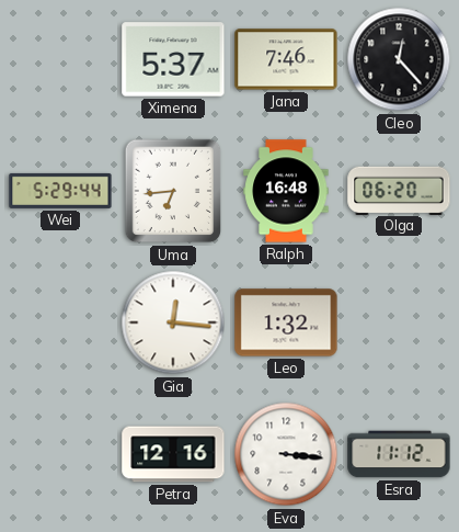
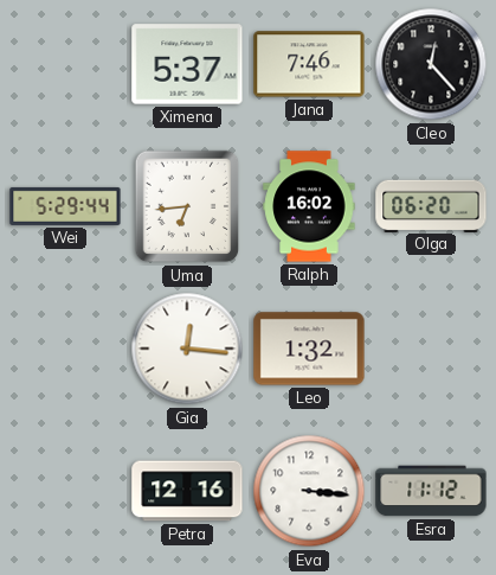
Ralph: 16:48 -> 16:02
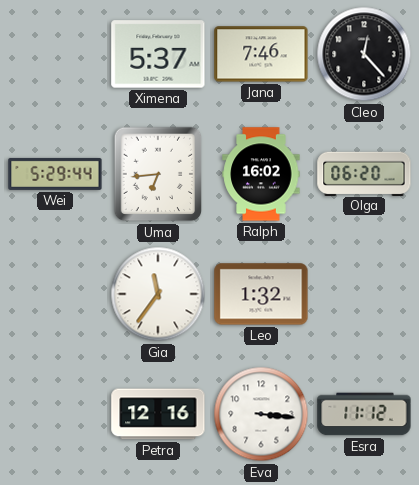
Gia: 12:16 -> 11:36
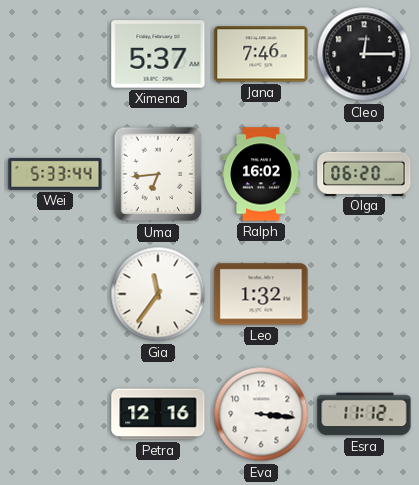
Cleo: 12:23 -> 12:15
Wei: 5:29 -> 5:33
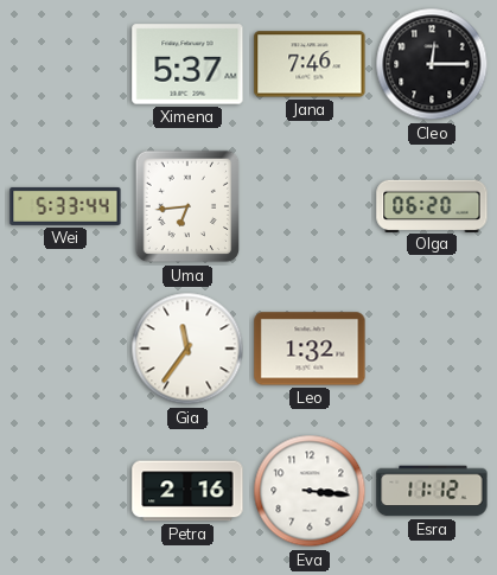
Ralph: 16:02 -> none
Petra: 12:16 -> 2:16
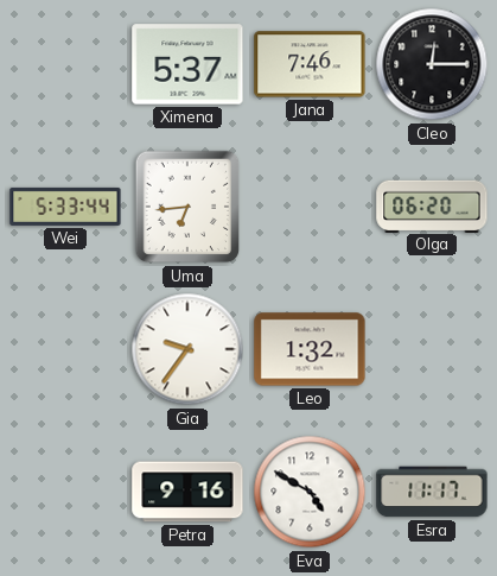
Gia: 11:36 -> 9:36
Petra: 2:16 -> 9:16
Eva: 3:16 -> 4:50
Esra: 11:12 -> 11:17
